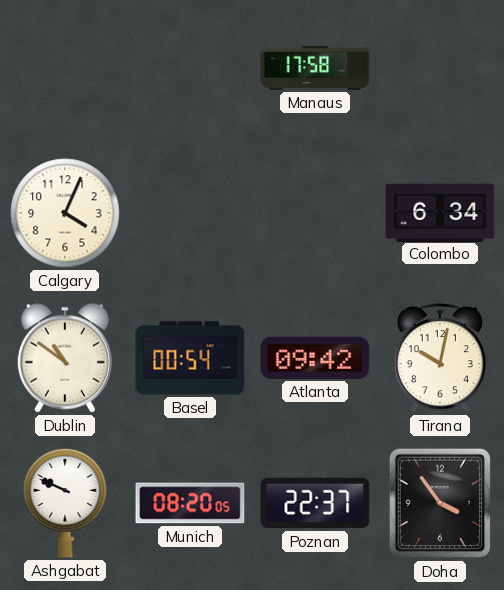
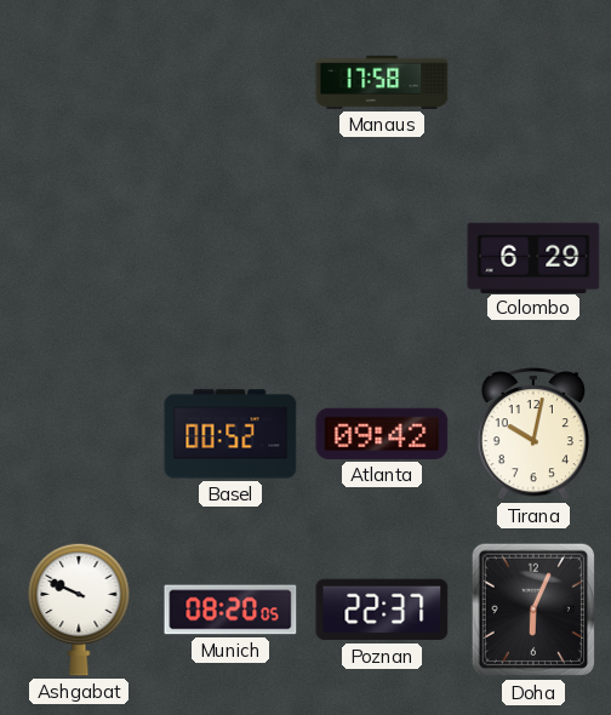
Calgary: 4:04 -> none
Colombo: 6:34 -> 6:29
Dublin: 10:51 -> none
Basel: 00:54 -> 00:52
Doha: 3:54 -> 6:04
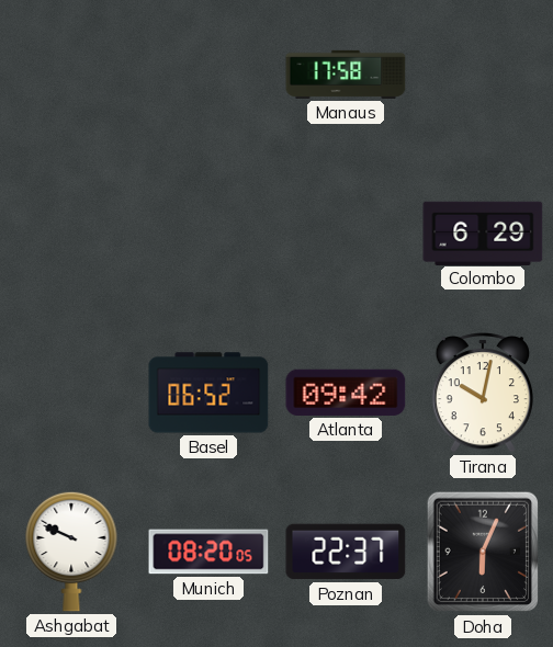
Basel: 00:52 -> 06:52
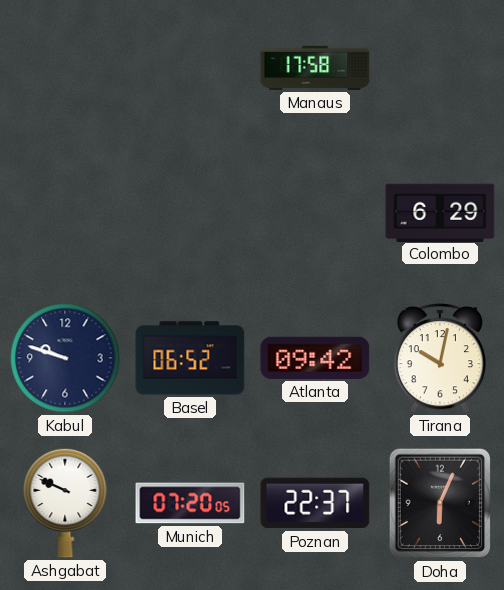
Kabul: none -> 9:48
Munich: 08:20 -> 07:20
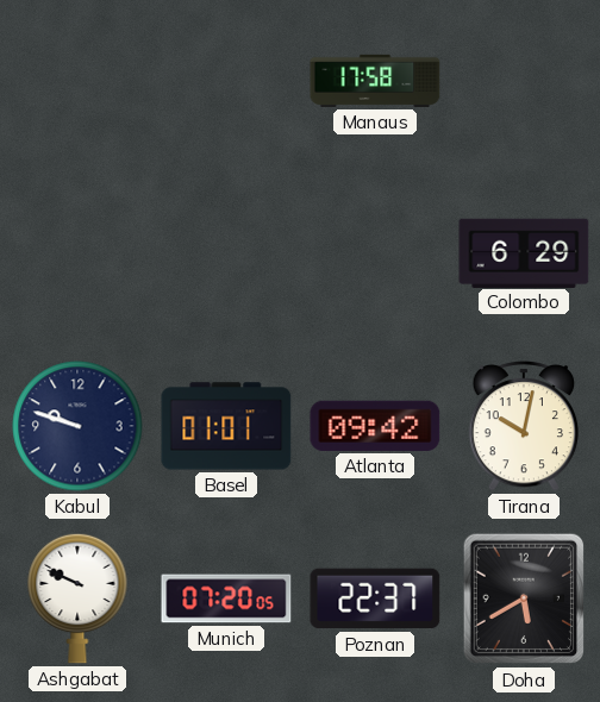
Basel: 06:52 -> 01:01
Doha: 6:04 -> 5:40
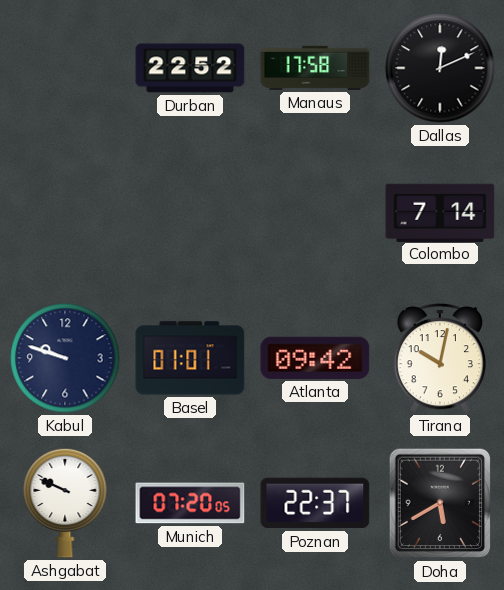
Durban: none -> 22:52
Dallas: none -> 12:11
Colombo: 6:29 -> 7:14
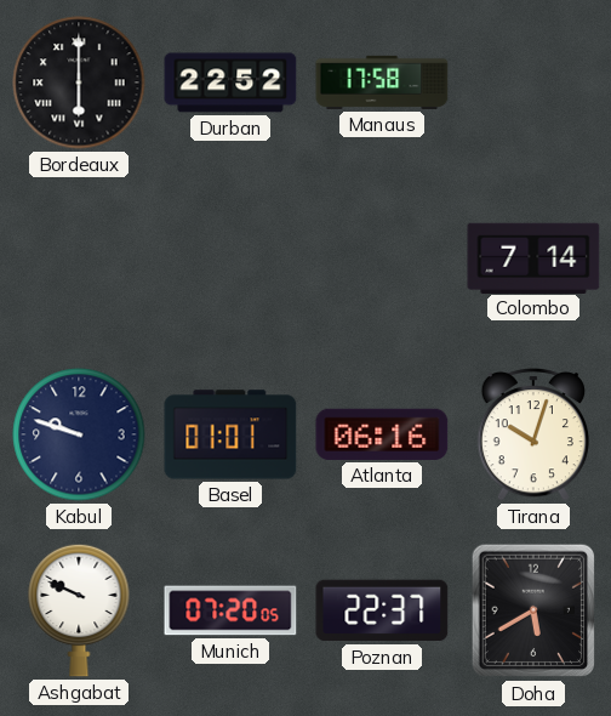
Bordeaux: none -> 6:00
Dallas: 12:11 -> none
Atlanta: 09:42 -> 06:16
Tirana: 10:02 -> 10:03
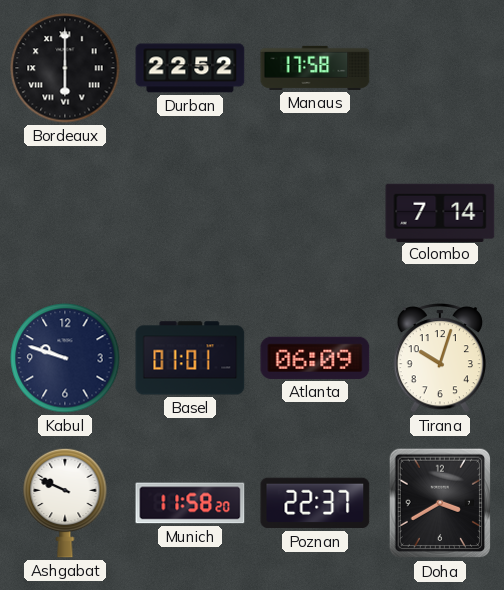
Atlanta: 06:16 -> 06:09
Munich: 07:20 -> 11:58
Doha: 5:40 -> 3:40
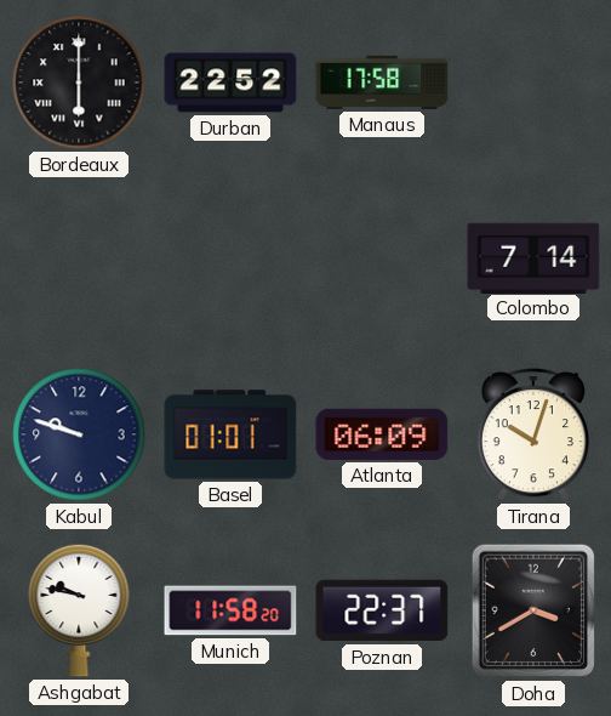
Ashgabat: 9:49 -> 9:47
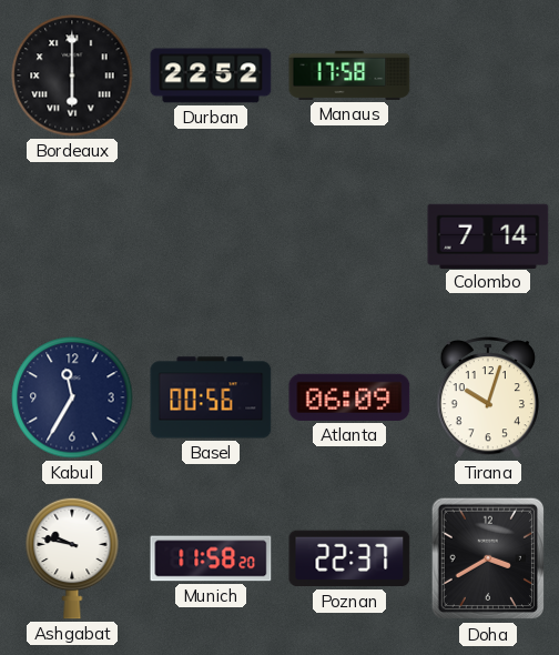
Kabul: 9:48 -> 11:35
Basel: 01:01 -> 00:56
